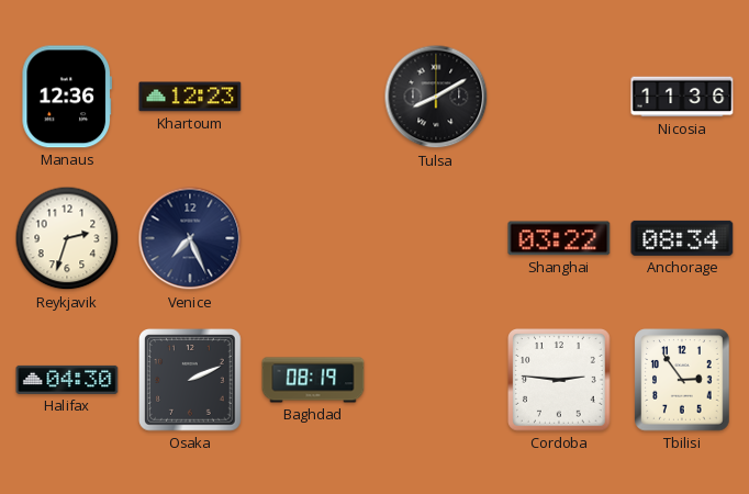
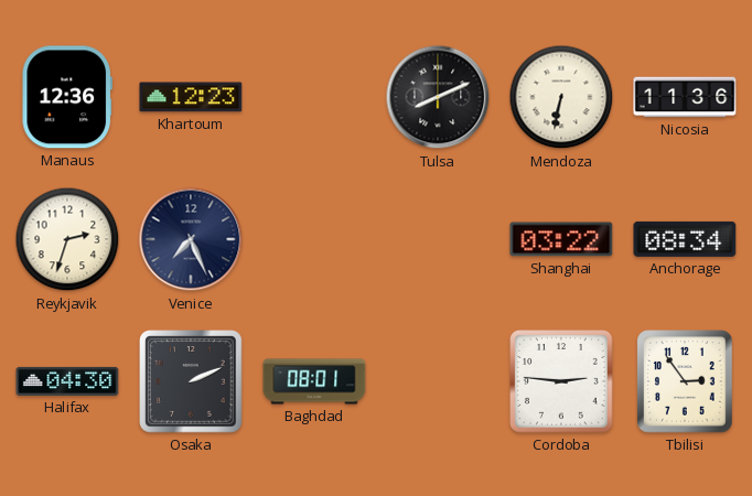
Tulsa: 8:10 -> 8:11
Mendoza: none -> 6:32
Baghdad: 08:19 -> 08:01
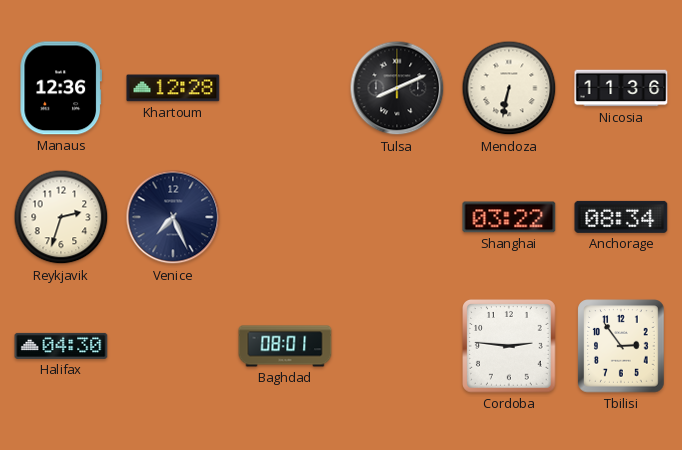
Khartoum: 12:23 -> 12:28
Osaka: 2:11 -> none
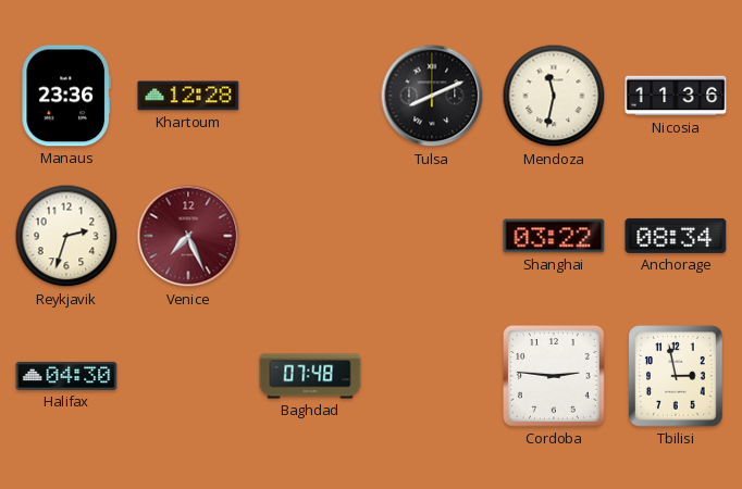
Manaus: 12:36 -> 23:36
Mendoza: 6:32 -> 11:32
Venice dial: navy -> burgundy
Baghdad: 08:01 -> 07:48
Tbilisi: 2:54 -> 2:58
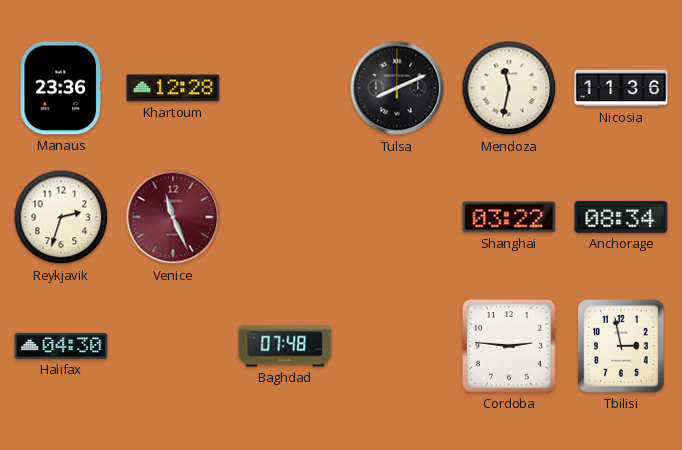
Venice: 7:26 -> 11:26
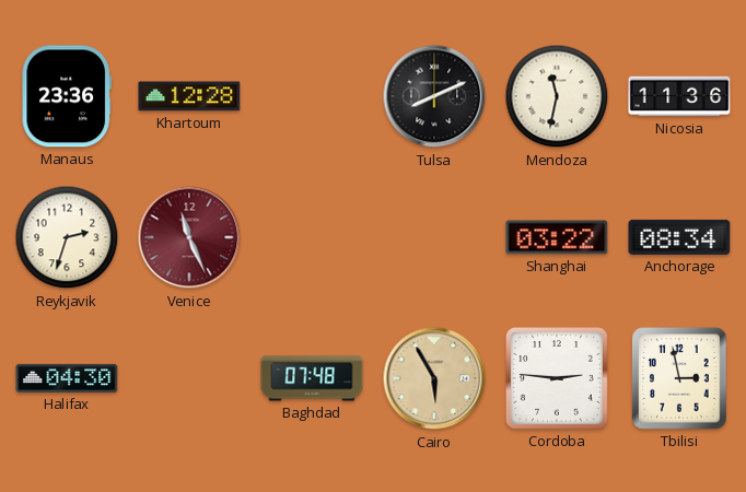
Cairo: none -> 5:55
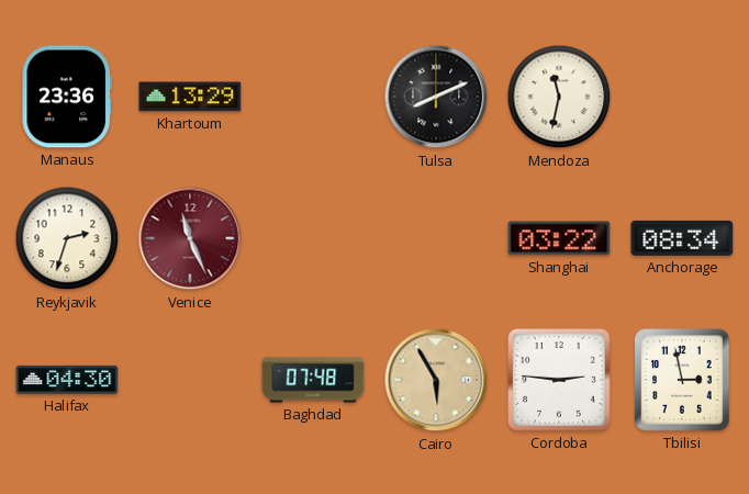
Khartoum: 12:28 -> 13:29
Nicosia: 11:36 -> none
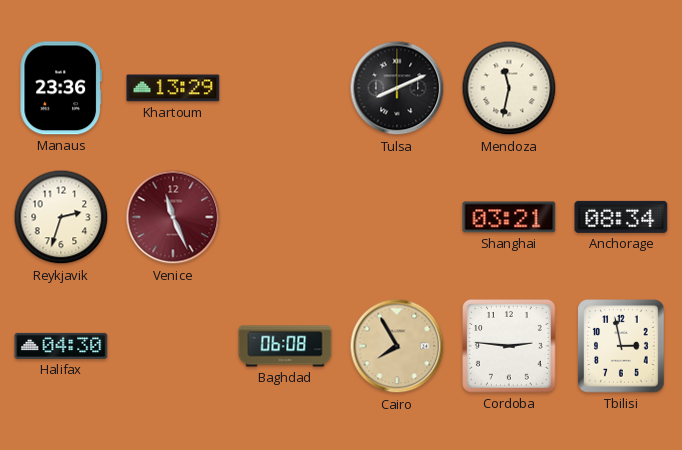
Shanghai: 03:22 -> 03:21
Baghdad: 07:48 -> 06:08
Cairo: 5:55 -> 7:55
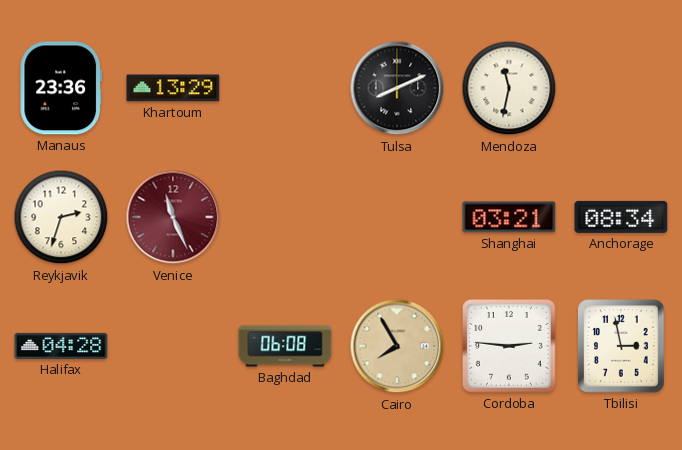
Halifax: 04:30 -> 04:28
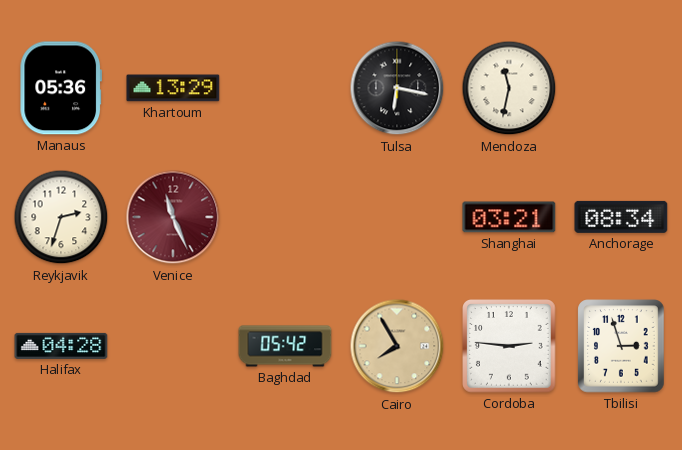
Manaus: 23:36 -> 05:36
Tulsa: 8:11 -> 6:17
Baghdad: 06:08 -> 05:42
Tbilisi: 2:58 -> 2:57
